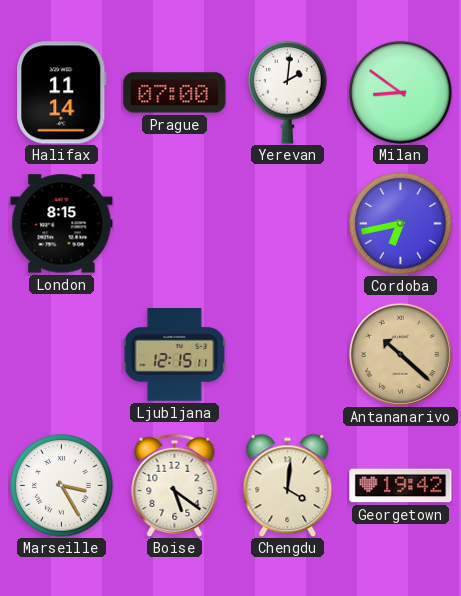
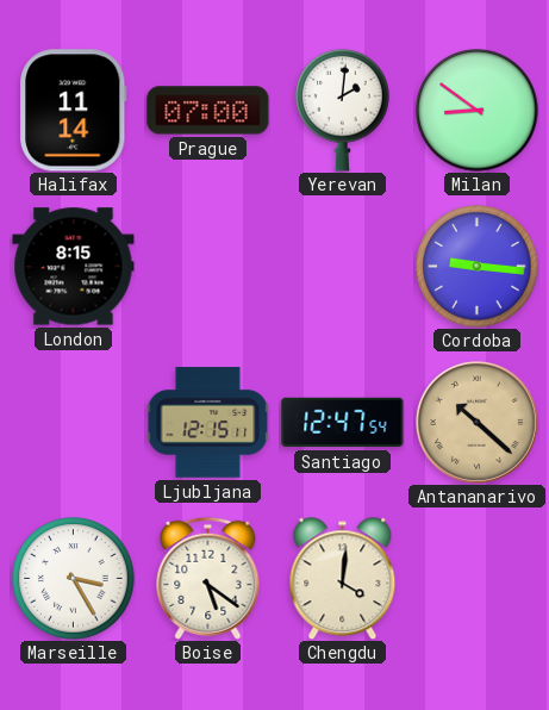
Cordoba: 6:43 -> 9:16
Santiago: none -> 12:47
Georgetown: 19:42 -> none
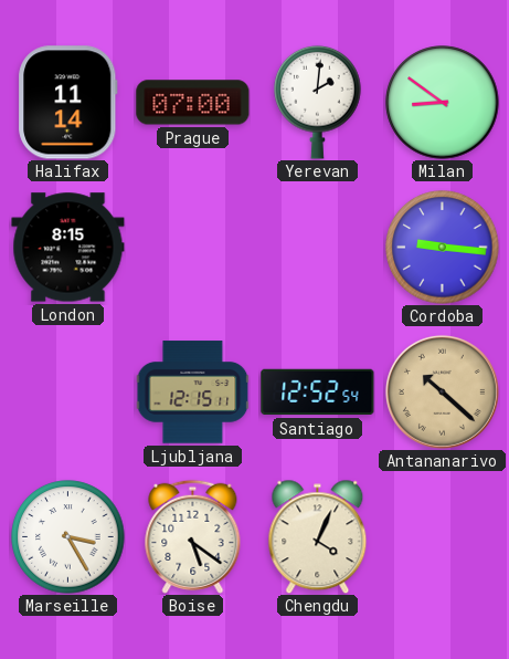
Santiago: 12:47 -> 12:52
Chengdu: 4:01 -> 4:04
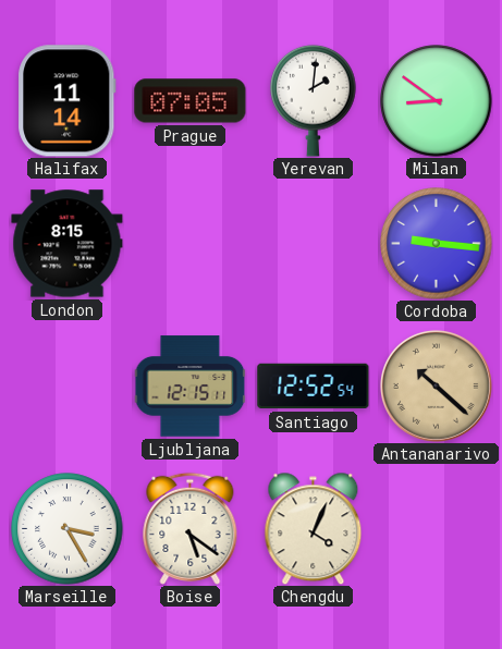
Prague: 07:00 -> 07:05
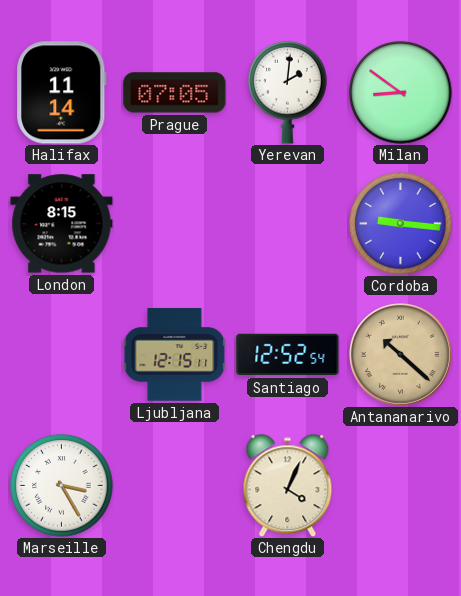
Boise: 5:21 -> none
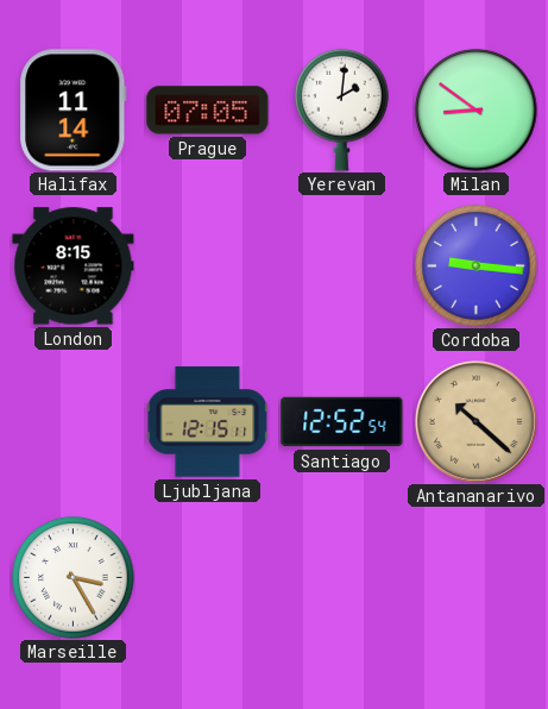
Chengdu: 4:04 -> none
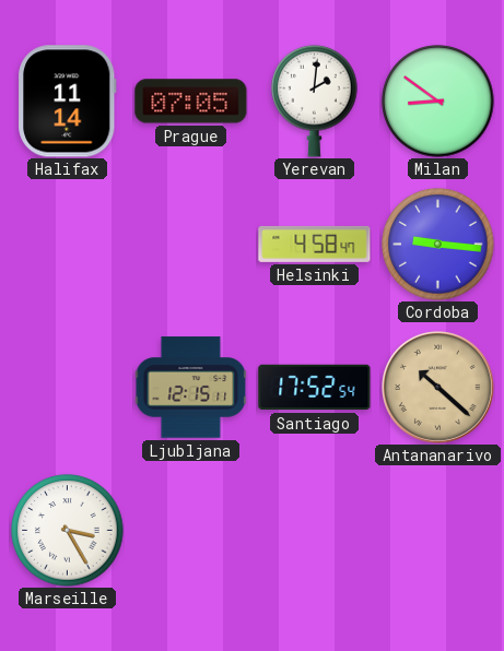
London: 8:15 -> none
Helsinki: none -> 4:58
Santiago: 12:52 -> 17:52
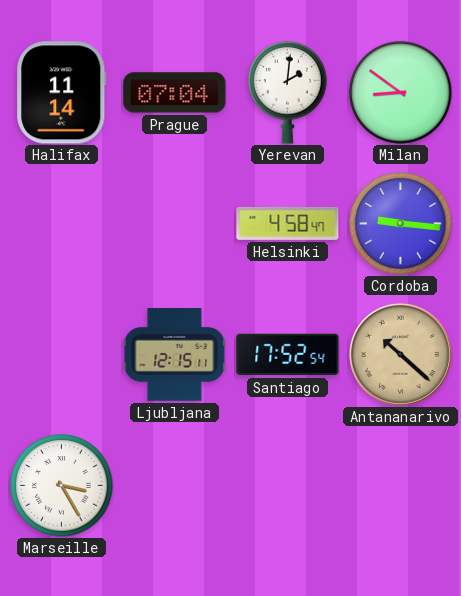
Prague: 07:05 -> 07:04
